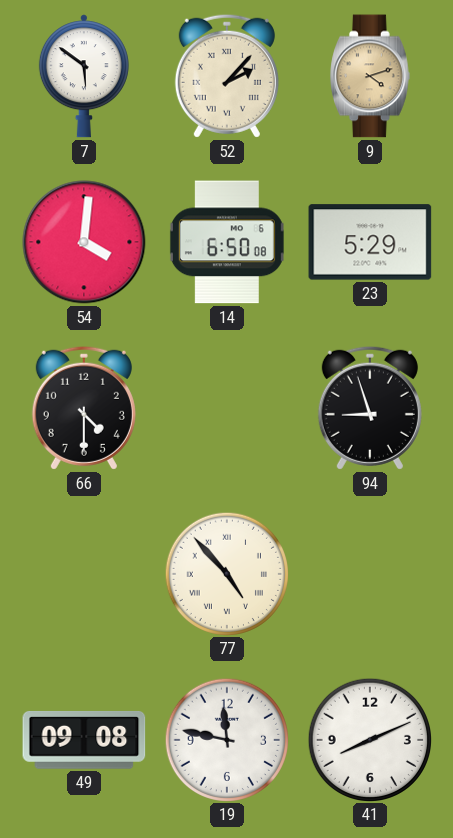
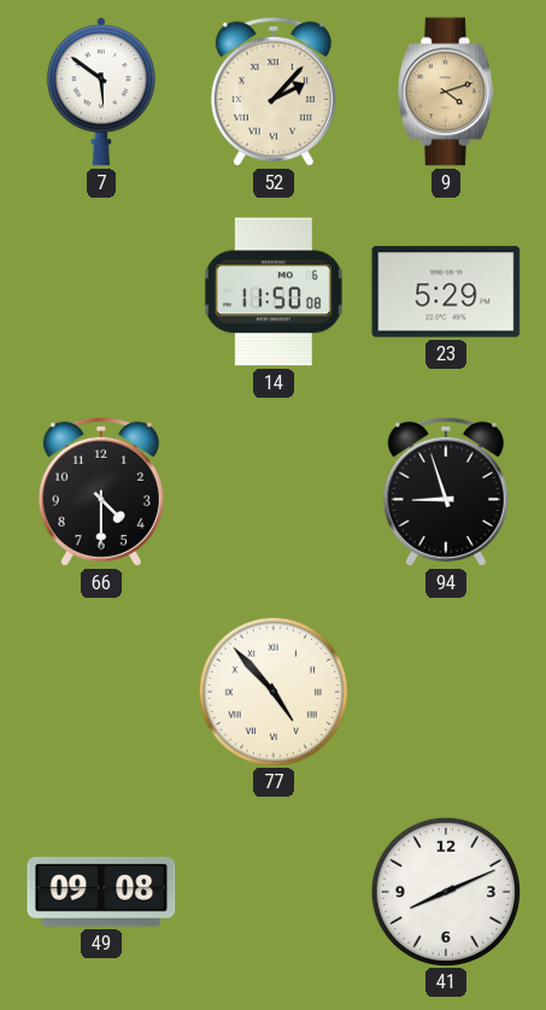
54: 4:01 -> none
14: 6:50 -> 11:50
19: 11:47 -> none
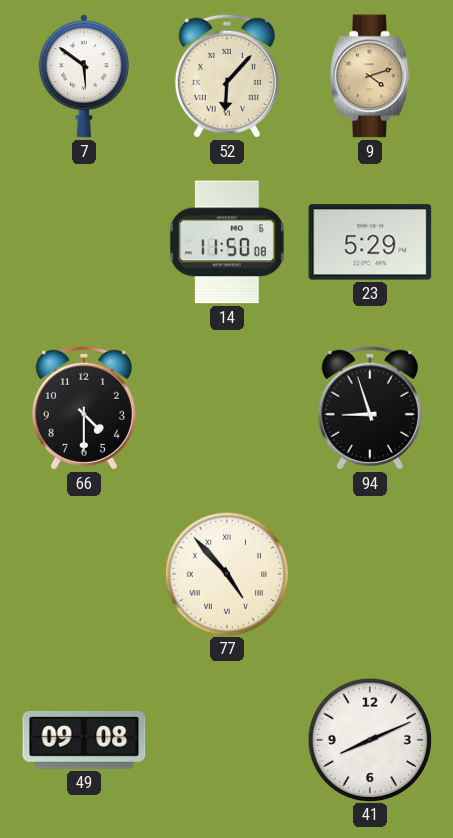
52: 2:07 -> 6:07
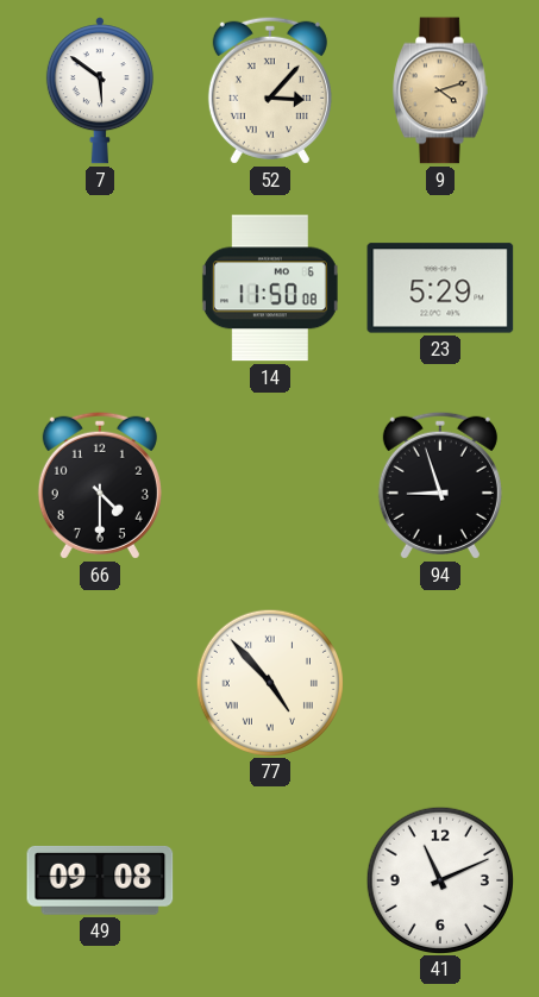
52: 6:07 -> 3:07
41: 8:11 -> 11:11
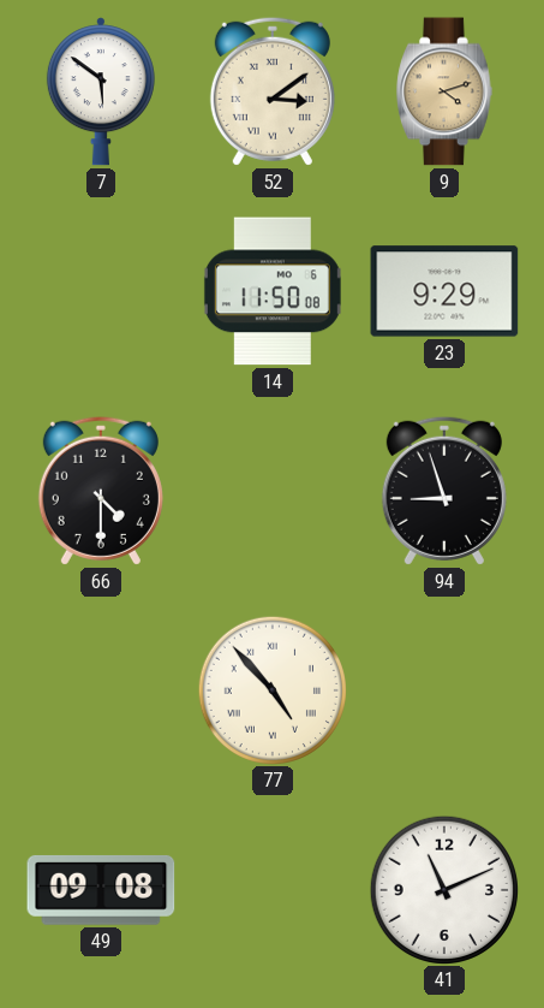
52: 3:07 -> 3:09
23: 5:29 -> 9:29
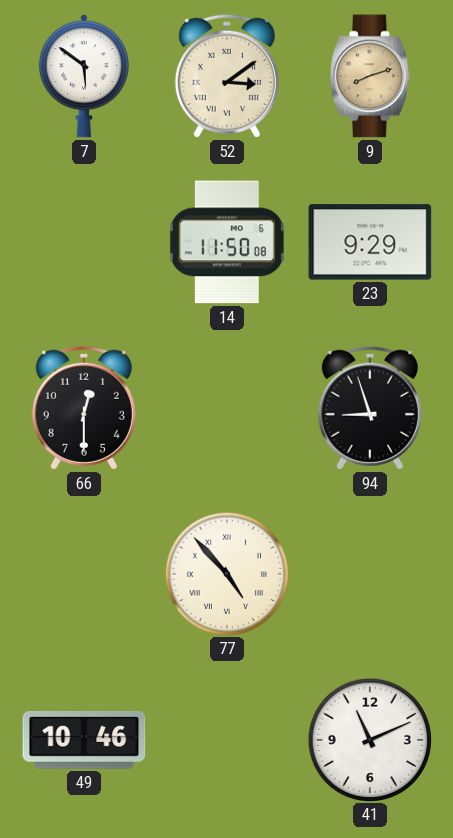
9: 4:12 -> 8:12
66: 4:30 -> 12:30
49: 09:08 -> 10:46
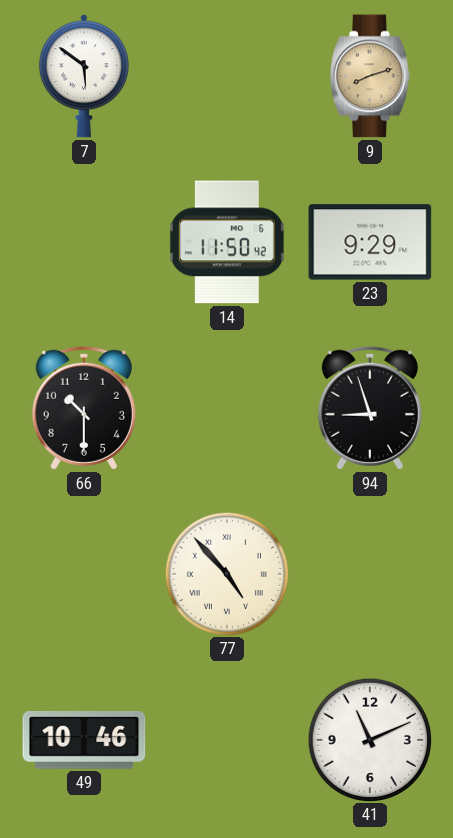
52: 3:09 -> none
14: 11:50:08 -> 11:50:42
66: 12:30 -> 10:30
